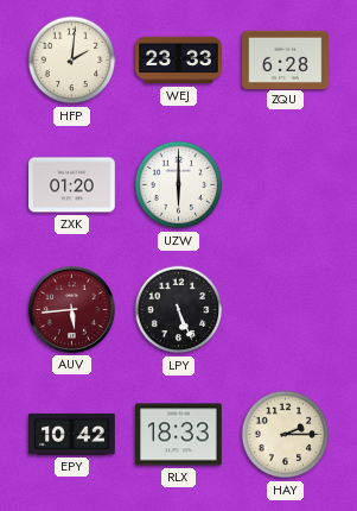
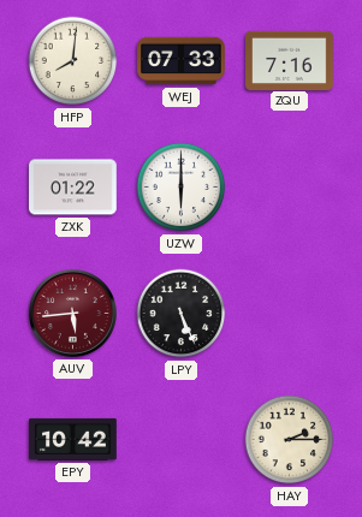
HFP: 2:01 -> 8:01
WEJ: 23:33 -> 07:33
ZQU: 6:28 -> 7:16
ZXK: 01:20 -> 01:22
RLX: 18:33 -> none
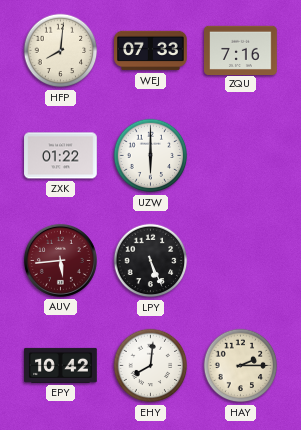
EHY: none -> 8:01
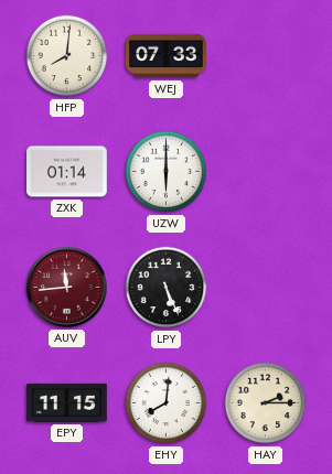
ZQU: 7:16 -> none
ZXK: 01:22 -> 01:14
AUV: 5:44 -> 11:44
EPY: 10:42 -> 11:15
